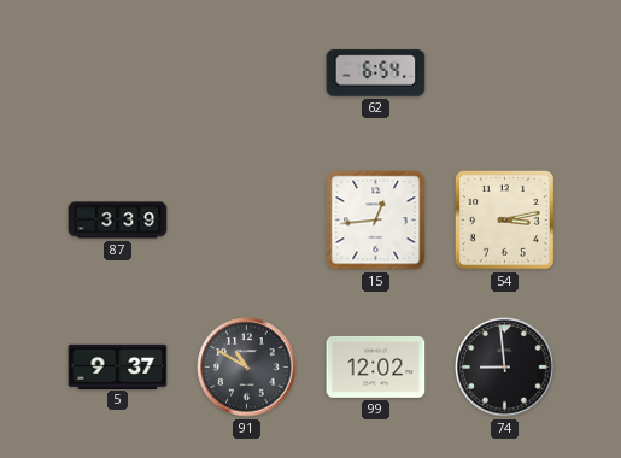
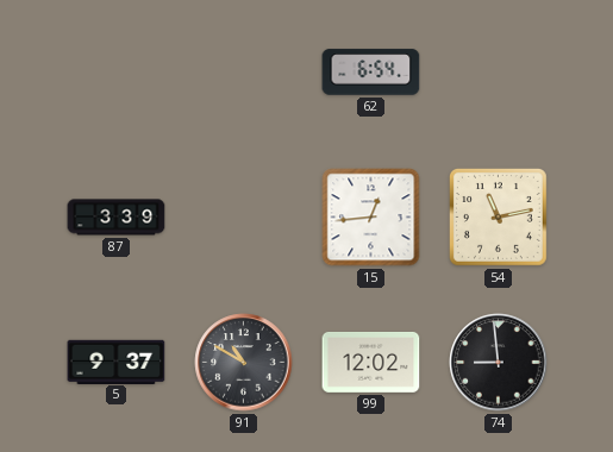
54: 3:13 -> 11:13
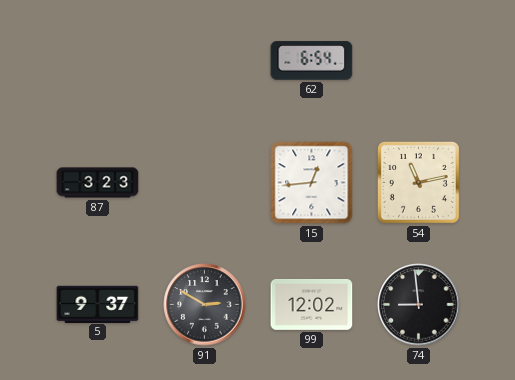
87: 3:39 -> 3:23
91: 10:50 -> 2:50
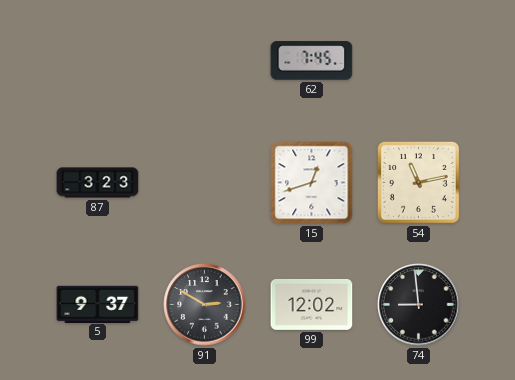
62: 6:54 -> 7:45
15: 12:44 -> 12:42
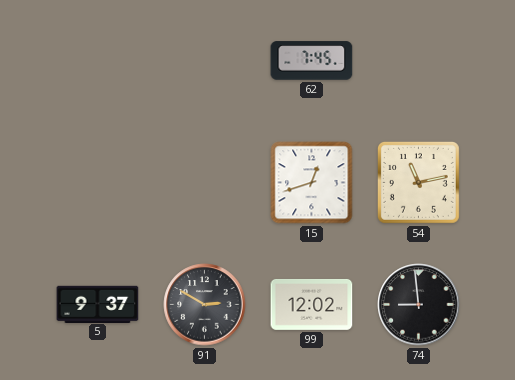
87: 3:23 -> none
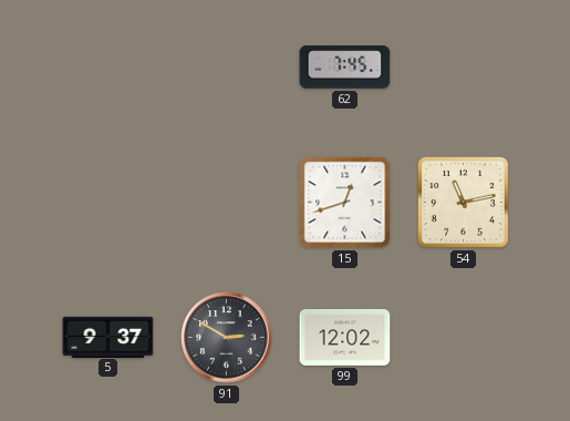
74: 8:59 -> none
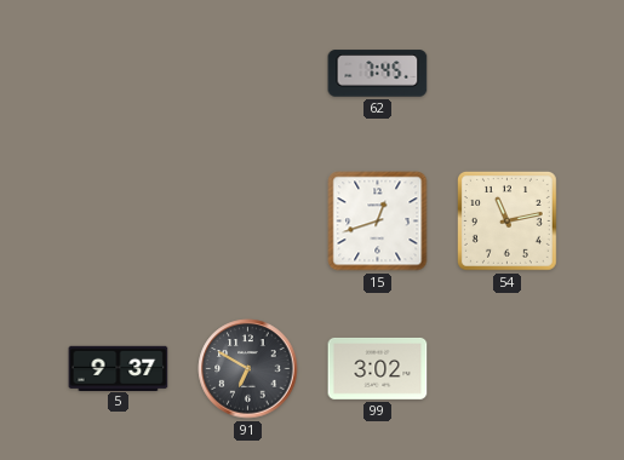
91: 2:50 -> 6:50
99: 12:02 -> 3:02
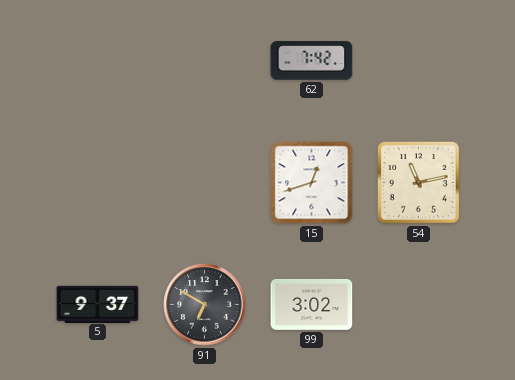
62: 7:45 -> 7:42
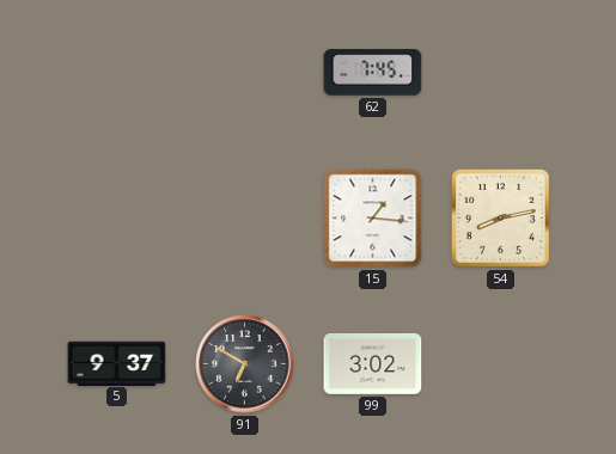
62: 7:42 -> 7:45
15: 12:42 -> 1:16
54: 11:13 -> 8:13
